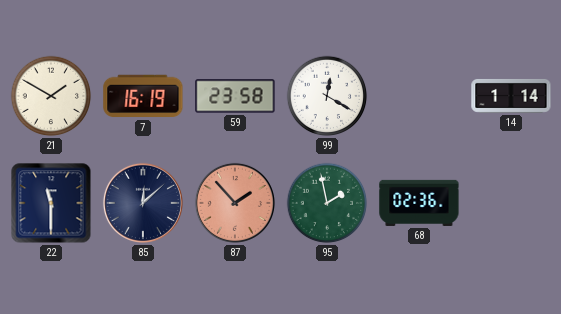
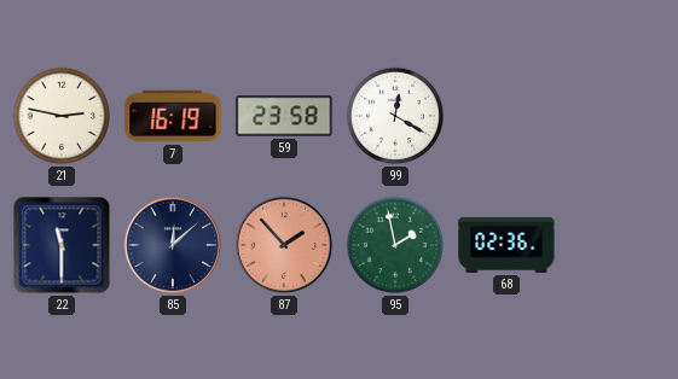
21: 1:50 -> 2:47
14: 1:14 -> none
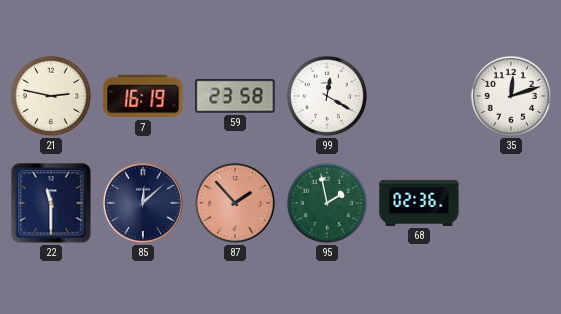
35: none -> 12:12
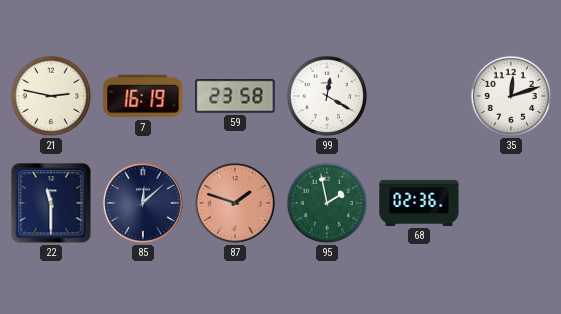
87: 1:53 -> 1:48
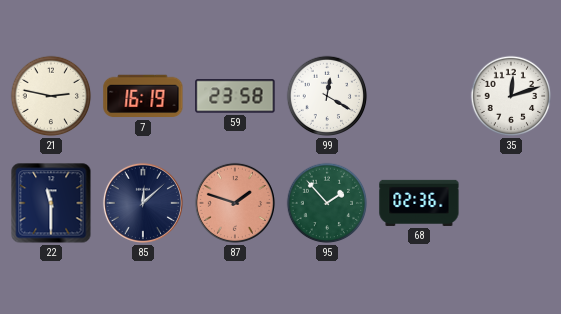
95: 1:58 -> 1:53
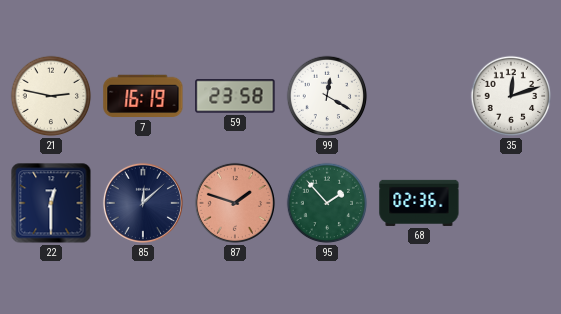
22: 11:30 -> 12:30
